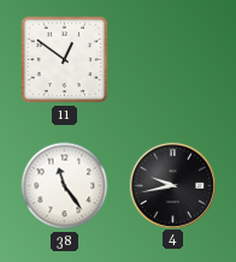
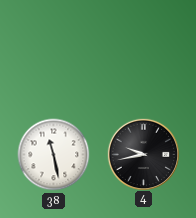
11: 12:51 -> none
38: 11:24 -> 11:28
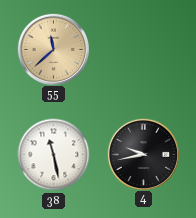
55: none -> 11:38
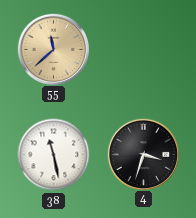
4: 9:43 -> 3:33
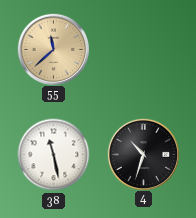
4: 3:33 -> 10:33
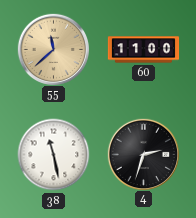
60: none -> 11:00
4: 10:33 -> 2:33
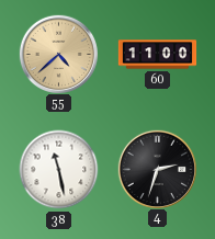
55: 11:38 -> 4:38
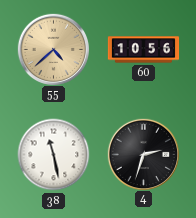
60: 11:00 -> 10:56
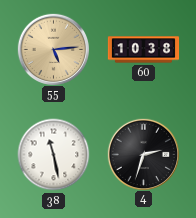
55: 4:38 -> 5:14
60: 10:56 -> 10:38
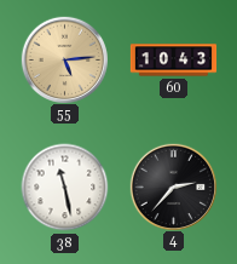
60: 10:38 -> 10:43
4: 2:33 -> 2:37
